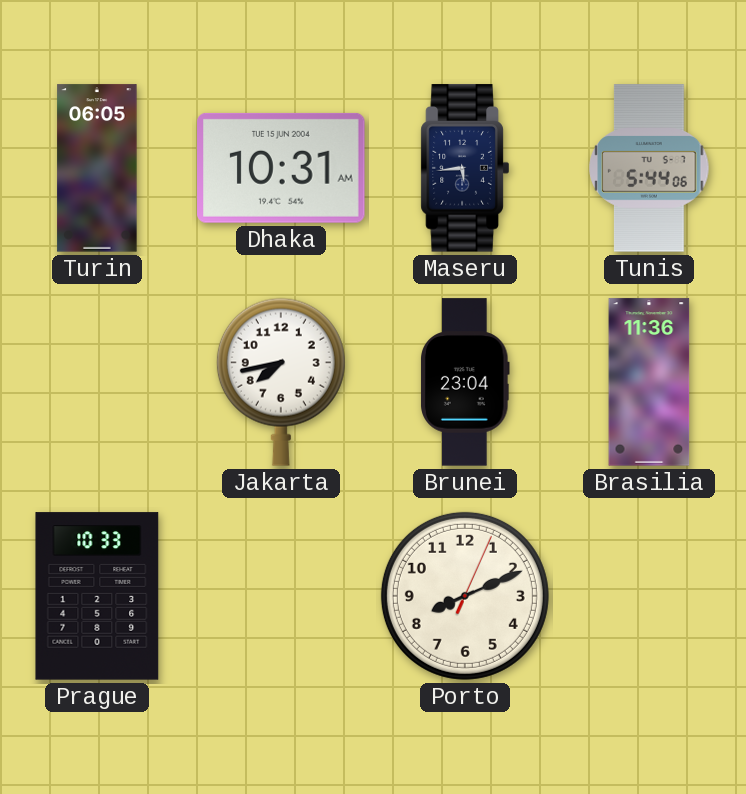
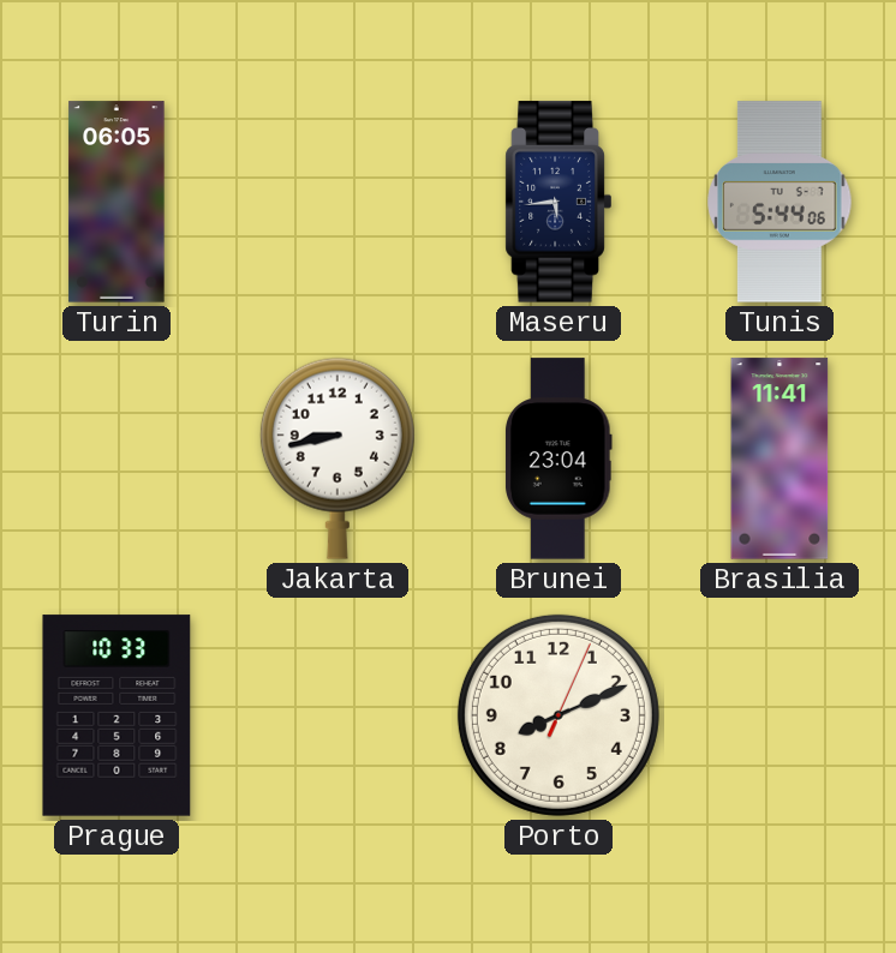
Dhaka: 10:31 -> none
Jakarta: 7:43 -> 8:43
Brasilia: 11:36 -> 11:41
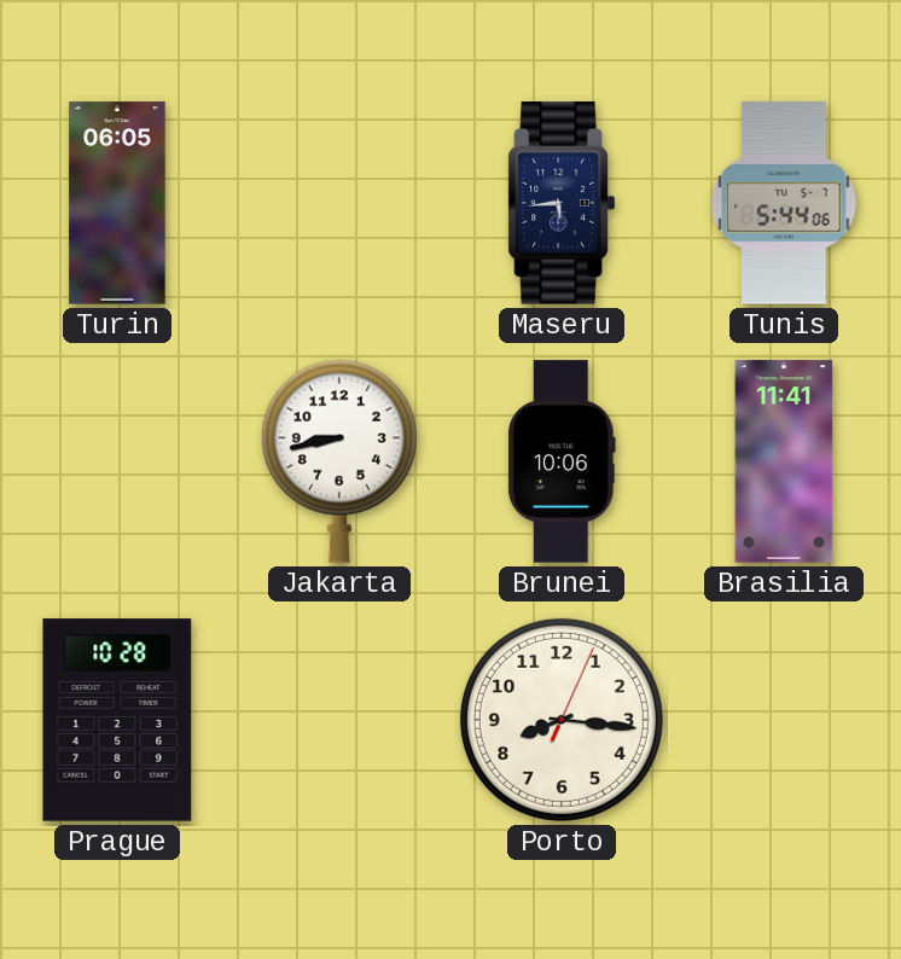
Brunei: 23:04 -> 10:06
Prague: 10:33 -> 10:28
Porto: 8:11 -> 8:16
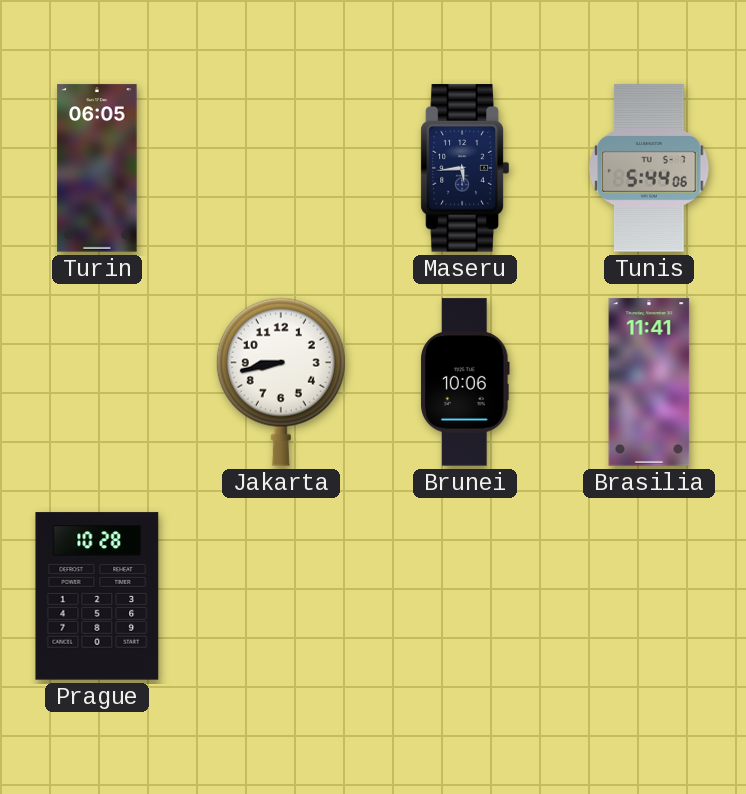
Porto: 8:16 -> none
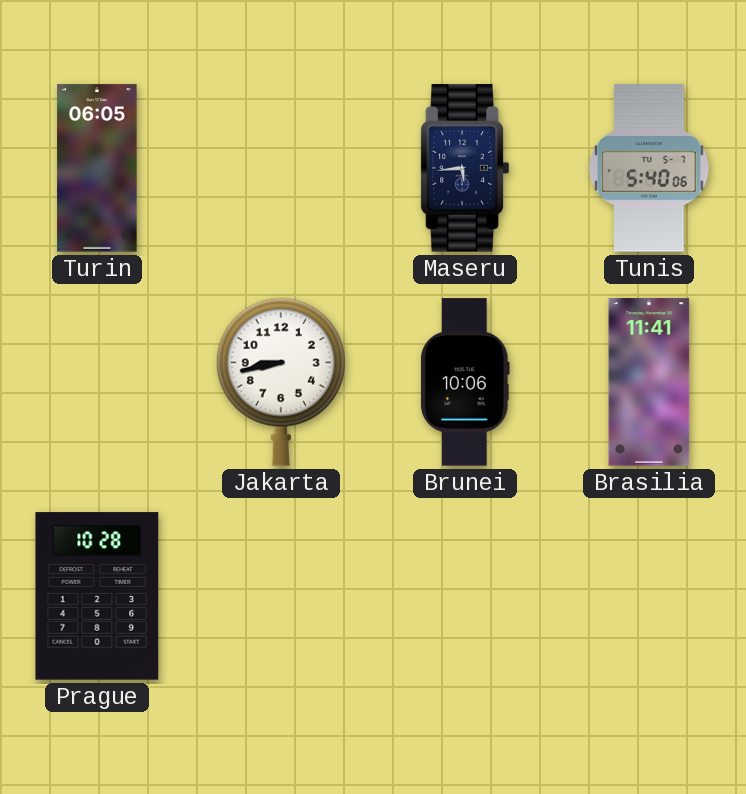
Tunis: 5:44 -> 5:40
